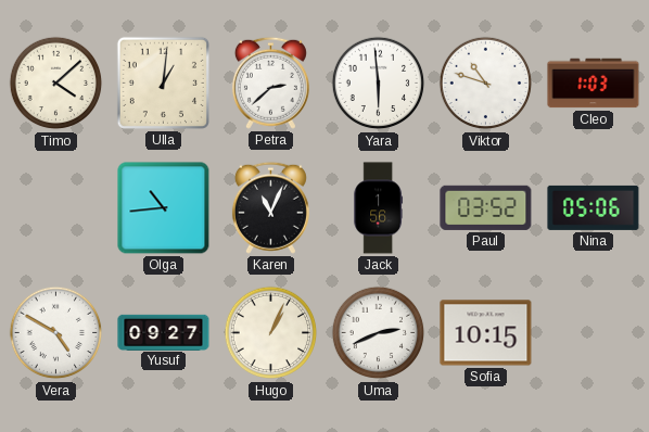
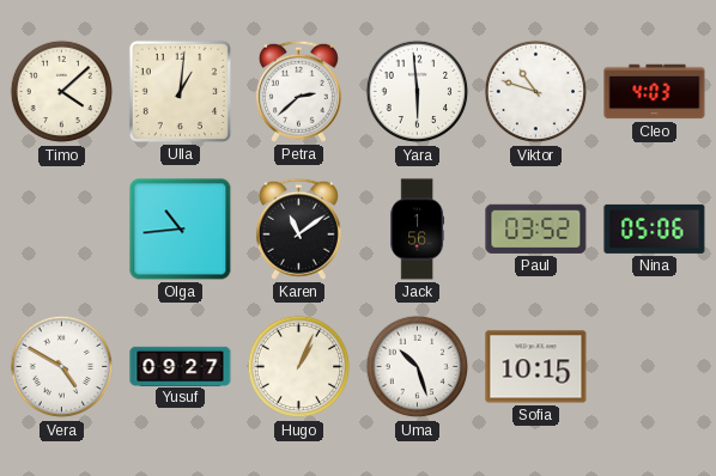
Cleo: 1:03 -> 4:03
Karen: 11:04 -> 11:09
Uma: 2:41 -> 10:27
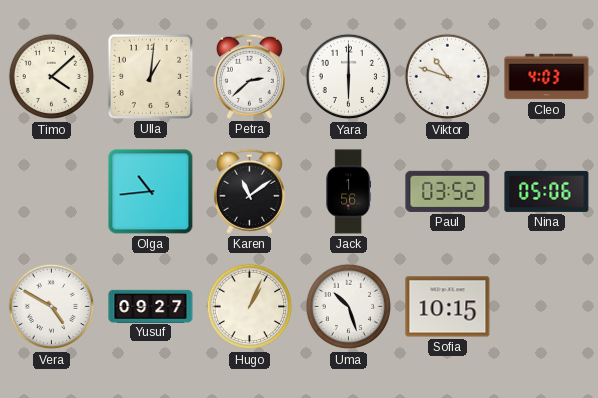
Yara: 5:59 -> 6:00
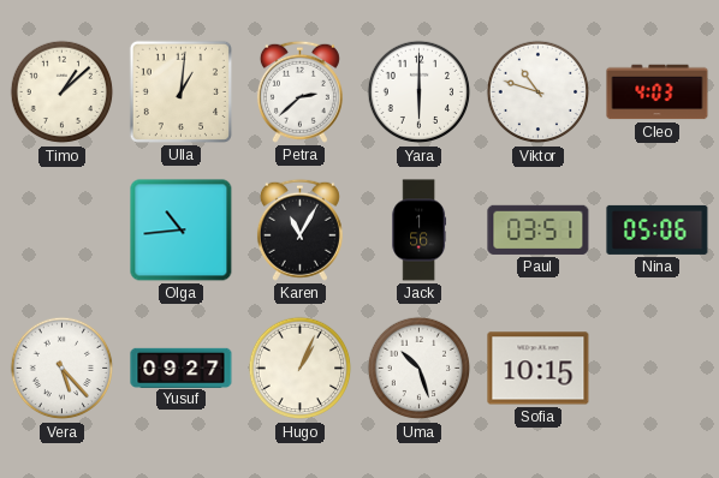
Timo: 4:08 -> 1:08
Karen: 11:09 -> 11:05
Paul: 03:52 -> 03:51
Vera: 4:50 -> 5:23
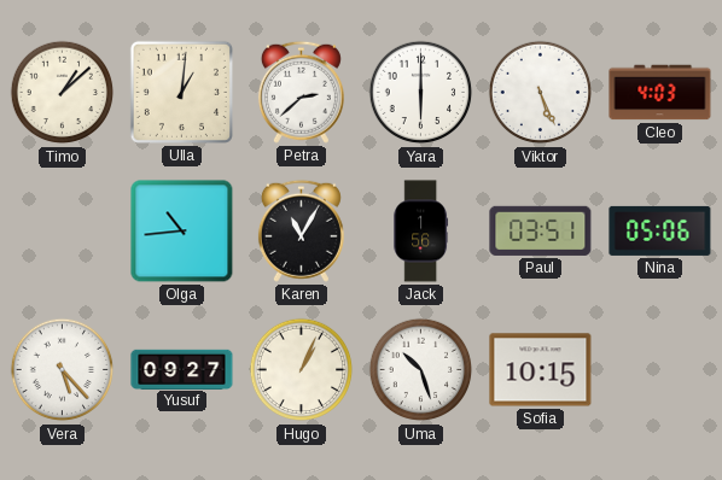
Viktor: 10:48 -> 5:26
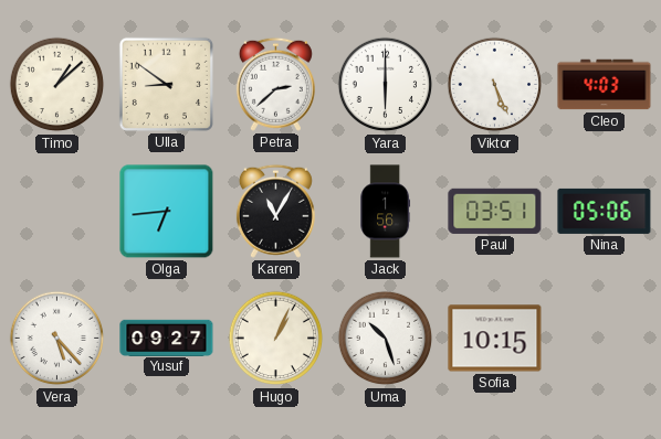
Ulla: 1:01 -> 8:51
Olga: 10:44 -> 6:44
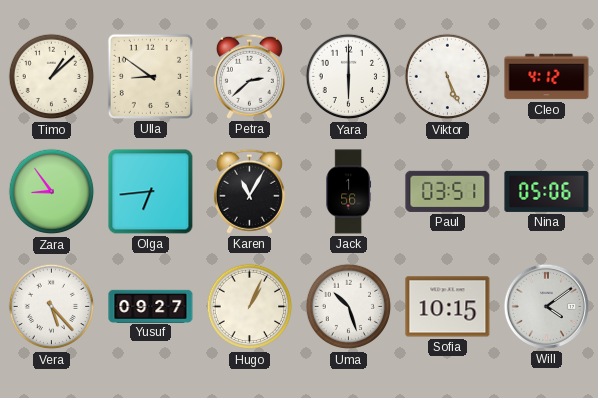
Cleo: 4:03 -> 4:12
Zara: none -> 8:54
Will: none -> 4:09
